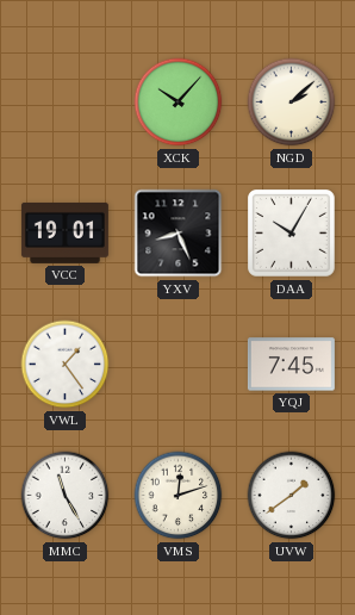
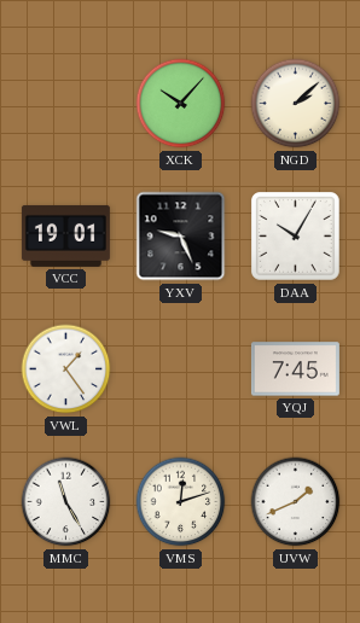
YXV: 8:26 -> 9:26
UVW: 1:39 -> 1:41
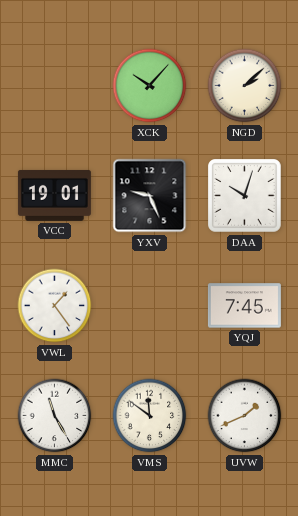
DAA: 10:05 -> 10:03
VMS: 12:12 -> 11:51
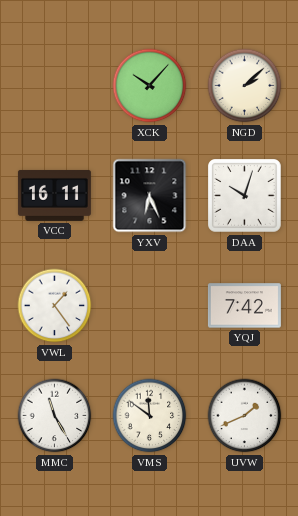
VCC: 19:01 -> 16:11
YXV: 9:26 -> 6:26
YQJ: 7:45 -> 7:42
